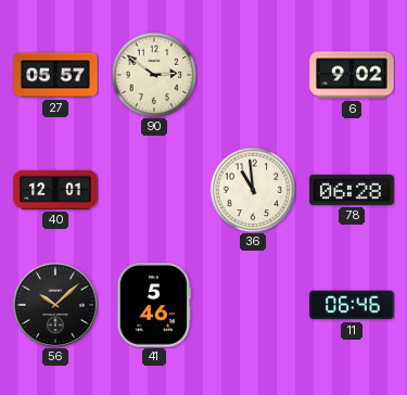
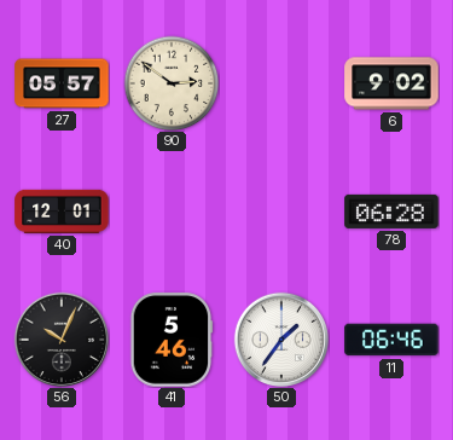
36: 10:59 -> none
56: 10:08 -> 10:04
50: none -> 1:36
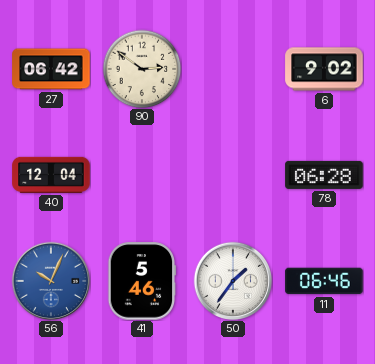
27: 05:57 -> 06:42
40: 12:01 -> 12:04
56 dial: black -> blue
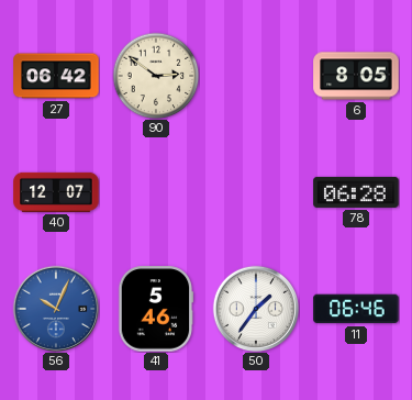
6: 9:02 -> 8:05
40: 12:04 -> 12:07
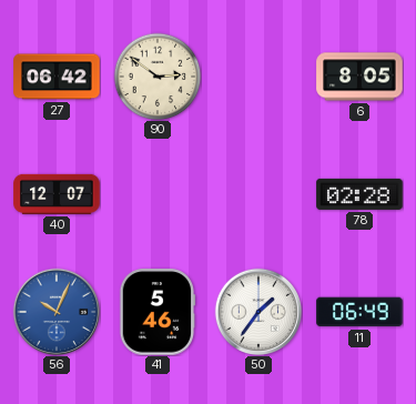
78: 06:28 -> 02:28
11: 06:46 -> 06:49
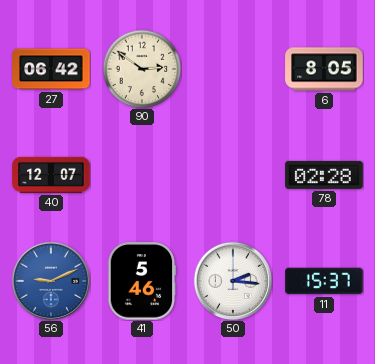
56: 10:04 -> 9:11
50: 1:36 -> 2:16
11: 06:49 -> 15:37
